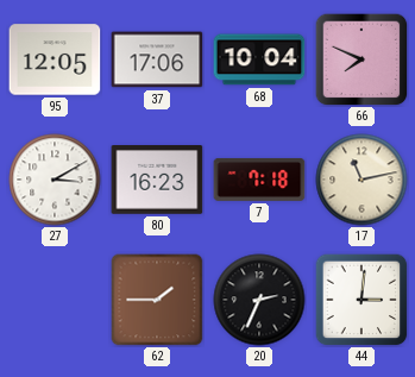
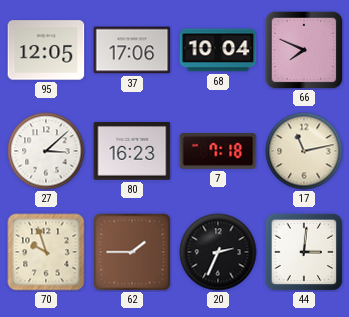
27: 3:10 -> 3:08
70: none -> 9:57
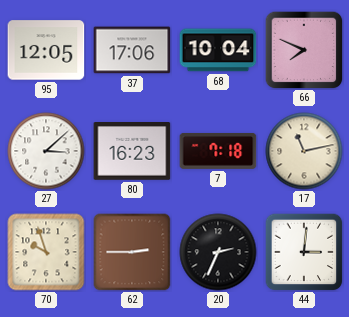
62: 1:45 -> 2:45
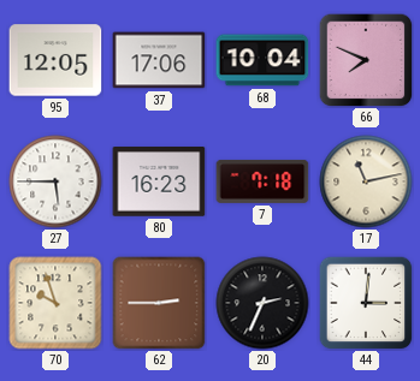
27: 3:08 -> 5:45
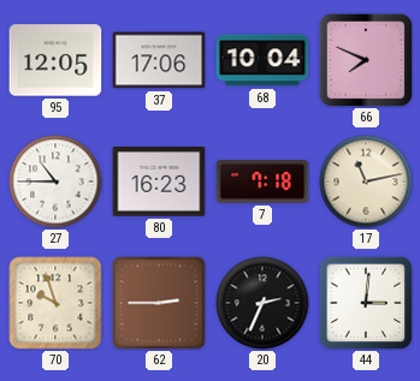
27: 5:45 -> 10:45
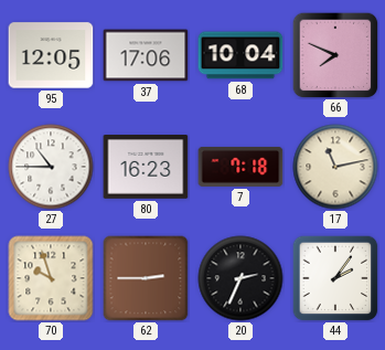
44: 3:01 -> 2:06
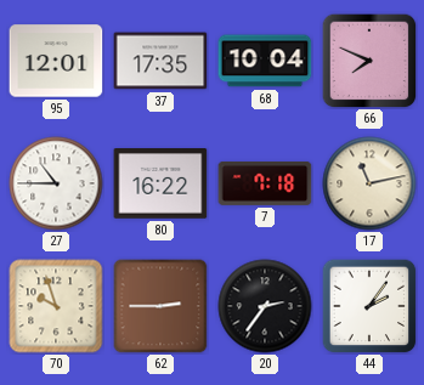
95: 12:05 -> 12:01
37: 17:06 -> 17:35
80: 16:23 -> 16:22
20: 2:34 -> 2:36
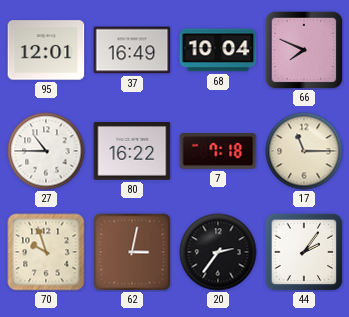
37: 17:35 -> 16:49
17: 11:13 -> 11:15
62: 2:45 -> 3:02
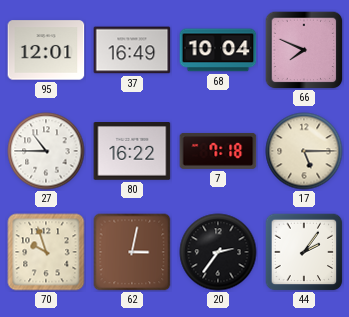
17: 11:15 -> 5:15
